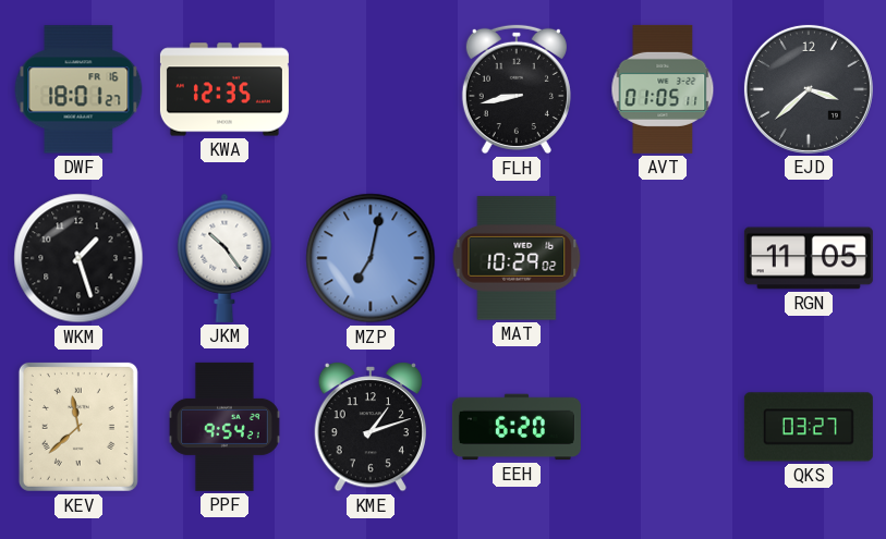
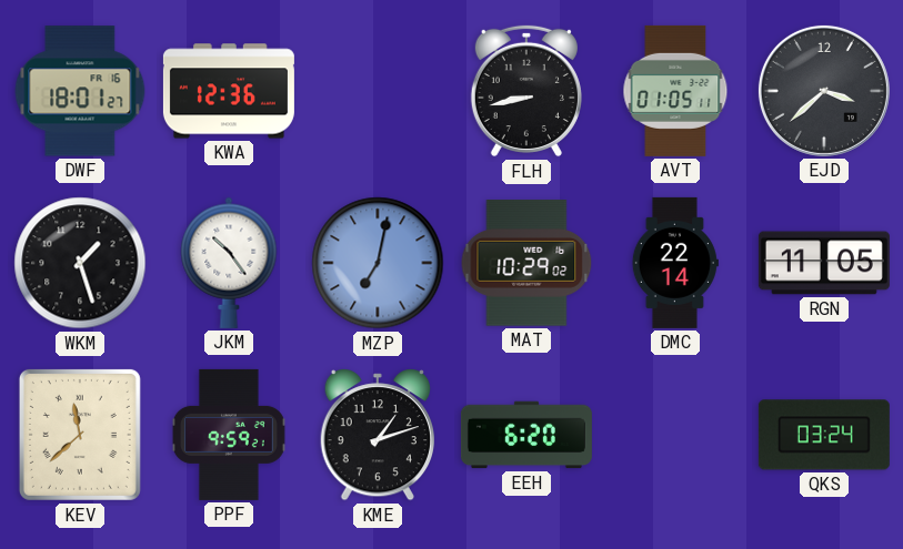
KWA: 12:35 -> 12:36
DMC: none -> 22:14
PPF: 9:54 -> 9:59
QKS: 03:27 -> 03:24
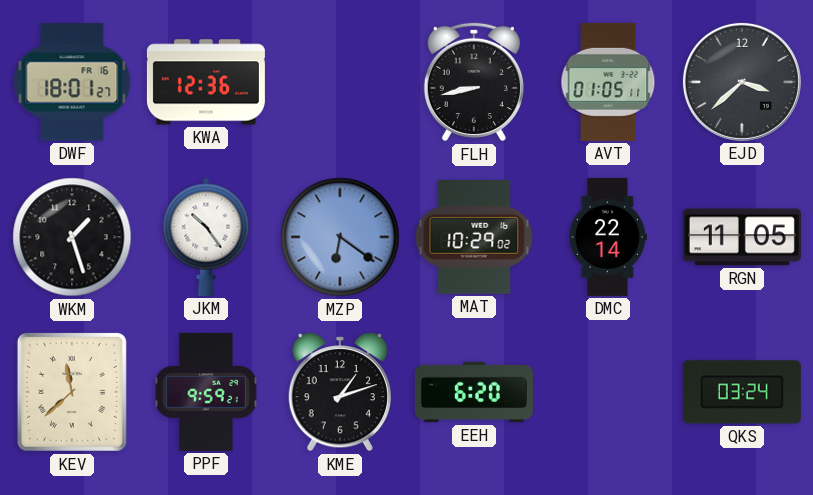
MZP: 7:02 -> 6:21
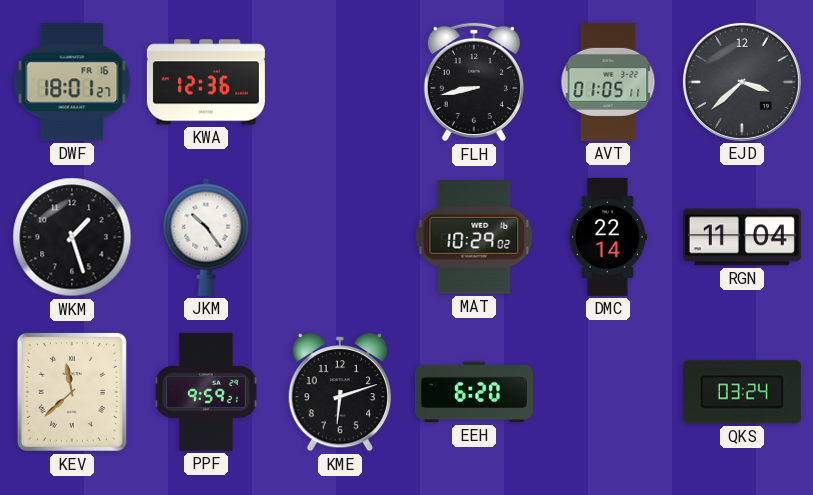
MZP: 6:21 -> none
RGN: 11:05 -> 11:04
KME: 1:12 -> 6:12
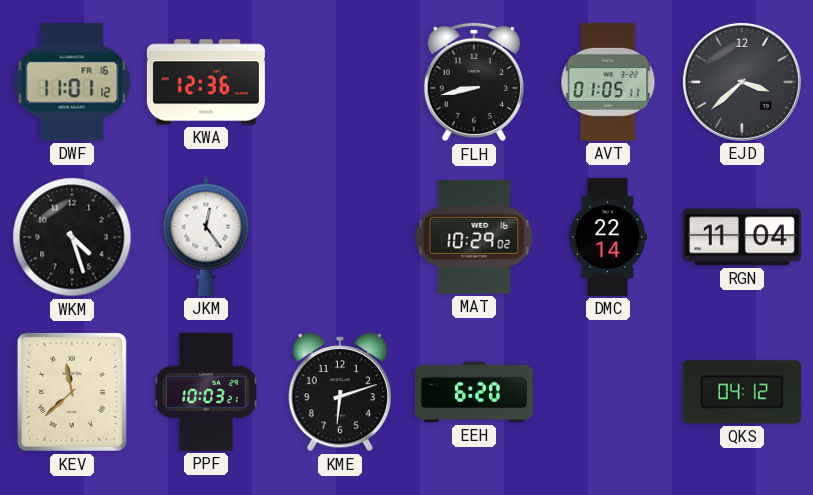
DWF: 18:01 -> 11:01
WKM: 1:27 -> 4:27
JKM: 10:24 -> 12:24
PPF: 9:59 -> 10:03
QKS: 03:24 -> 04:12
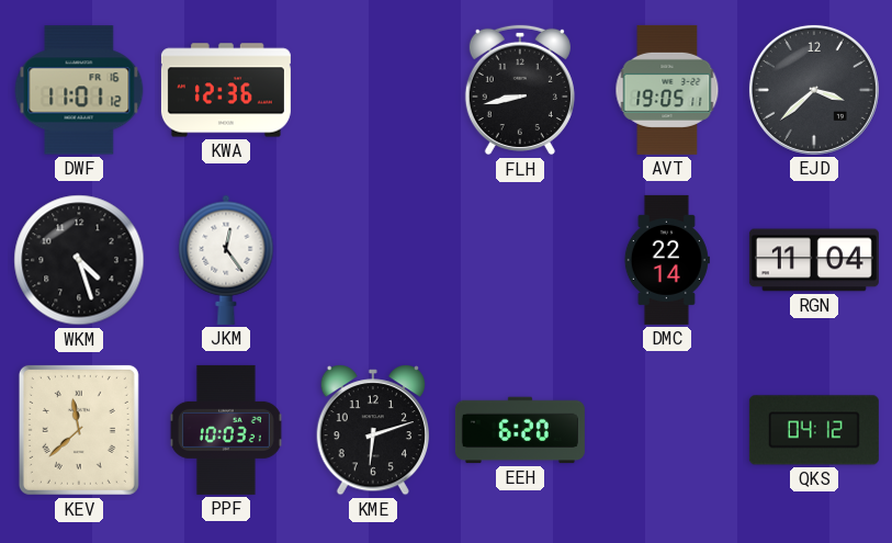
AVT: 01:05 -> 19:05
MAT: 10:29 -> none
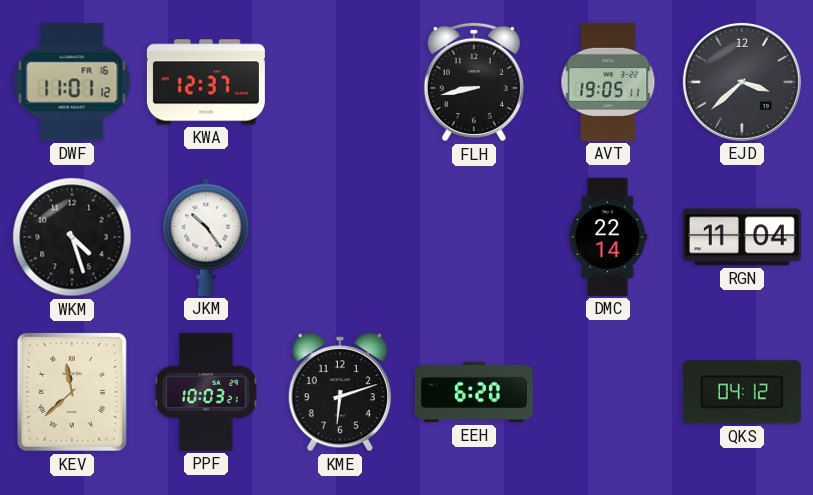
KWA: 12:36 -> 12:37
JKM: 12:24 -> 10:24
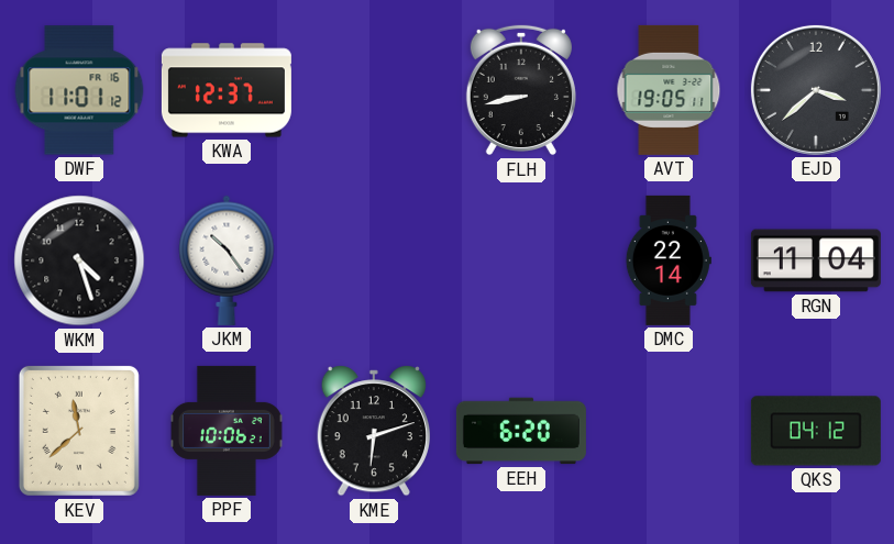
PPF: 10:03 -> 10:06
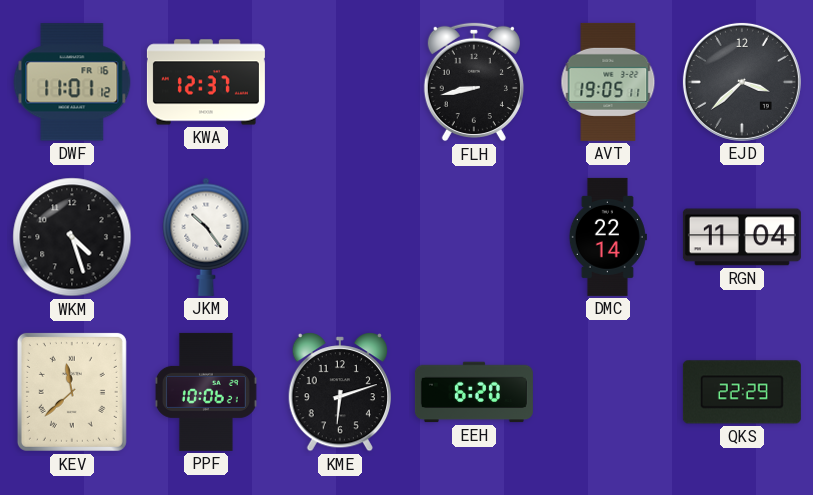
QKS: 04:12 -> 22:29
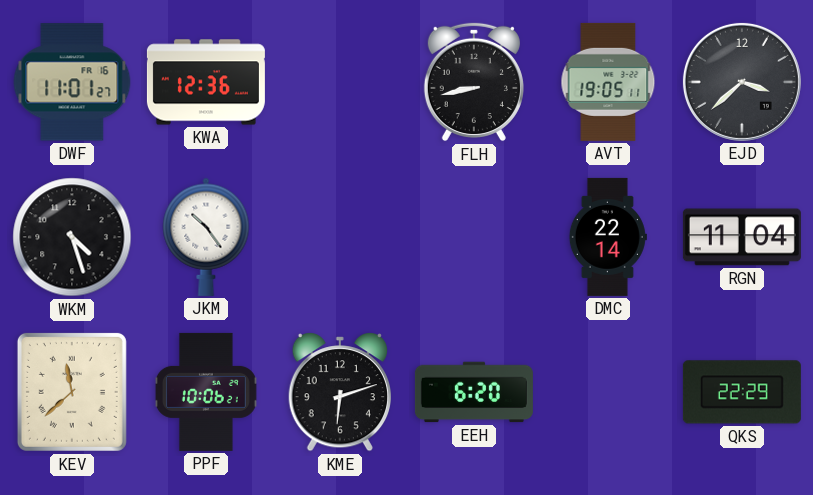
DWF: 11:01:12 -> 11:01:27
KWA: 12:37 -> 12:36
